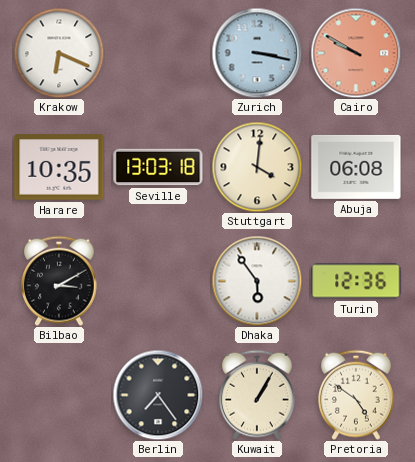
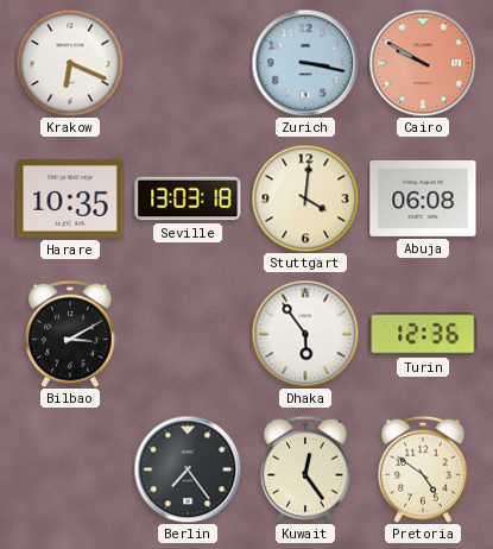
Kuwait: 1:05 -> 12:24
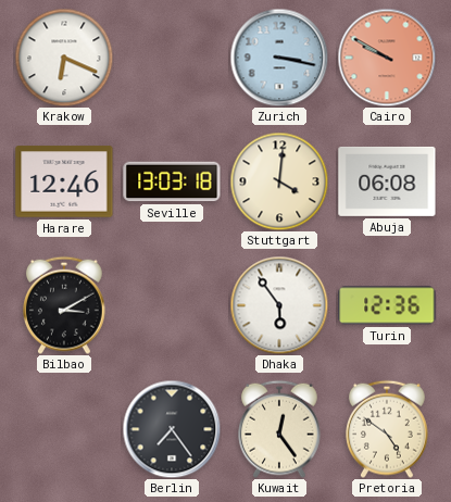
Harare: 10:35 -> 12:46
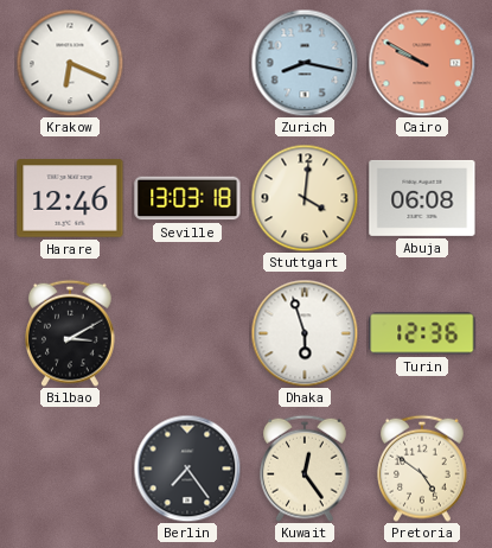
Zurich: 3:17 -> 8:17
Dhaka: 5:54 -> 5:57
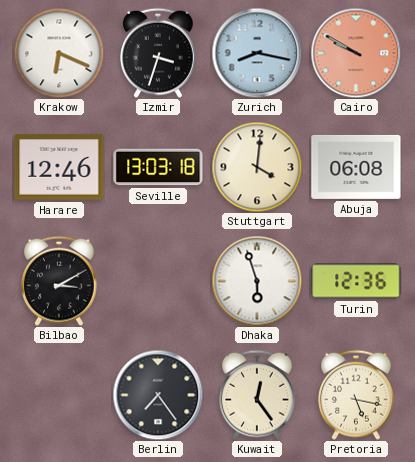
Izmir: none -> 3:33
Pretoria: 4:51 -> 5:17
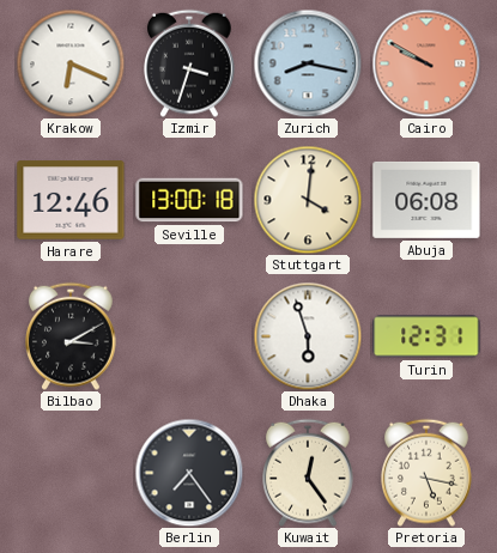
Seville: 13:03 -> 13:00
Turin: 12:36 -> 12:31
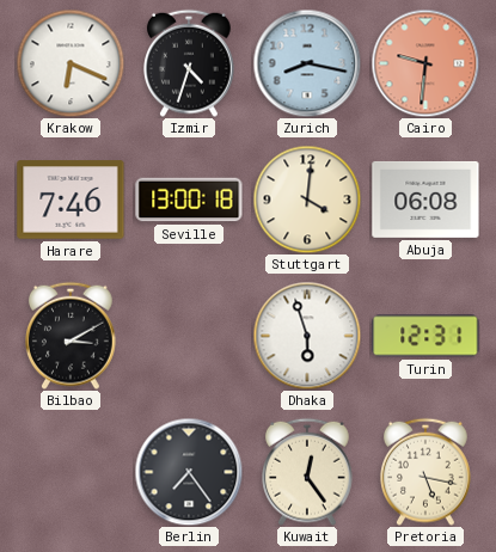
Izmir: 3:33 -> 4:33
Cairo: 9:50 -> 9:31
Harare: 12:46 -> 7:46
